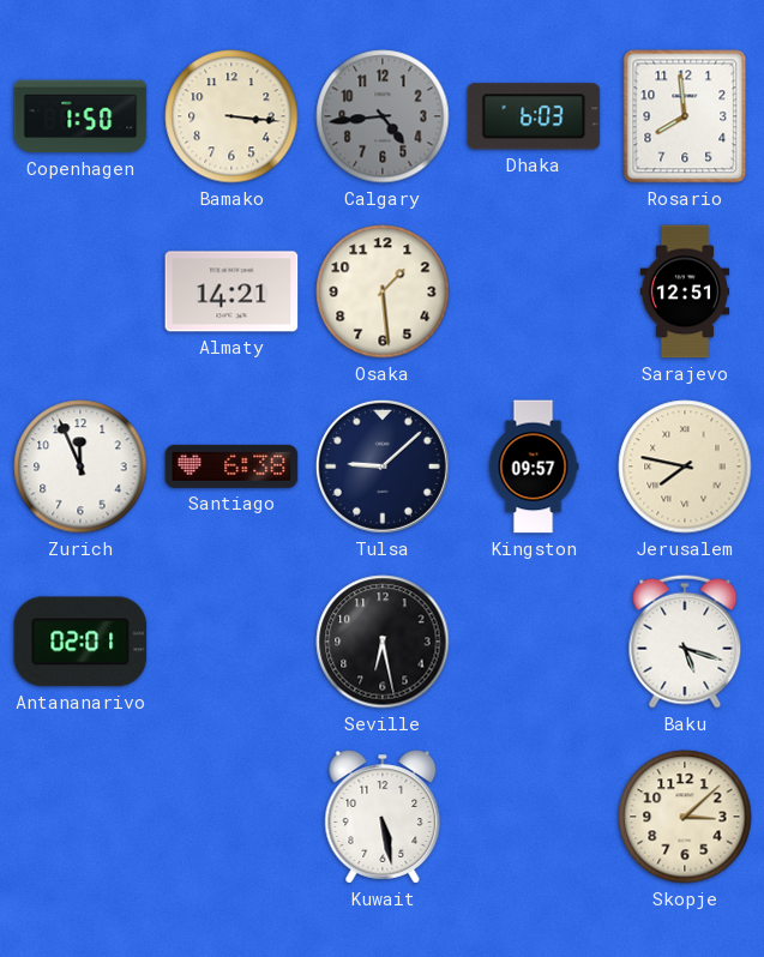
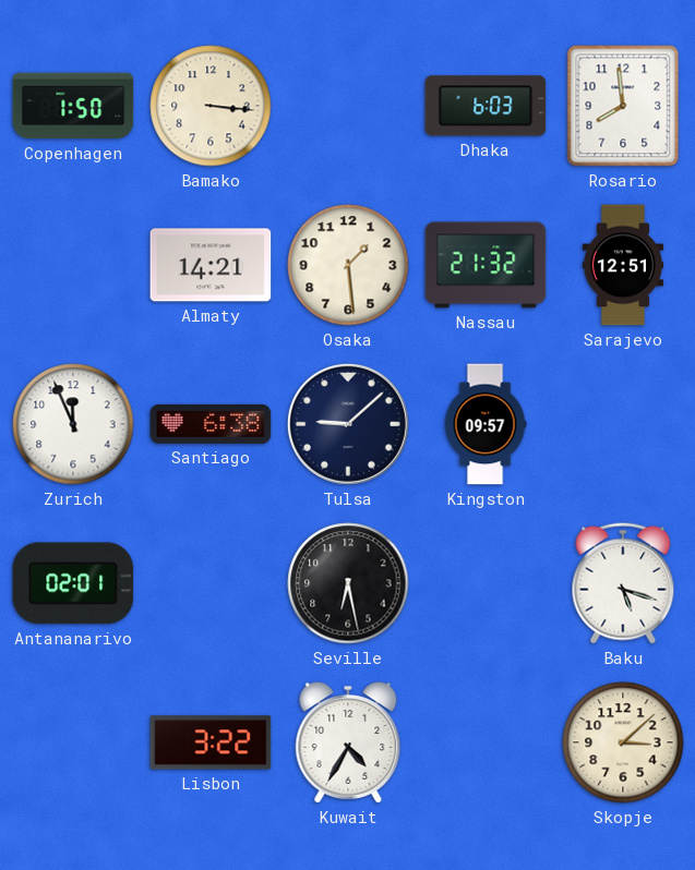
Calgary: 4:44 -> none
Nassau: none -> 21:32
Jerusalem: 7:47 -> none
Lisbon: none -> 3:22
Kuwait: 5:28 -> 4:35
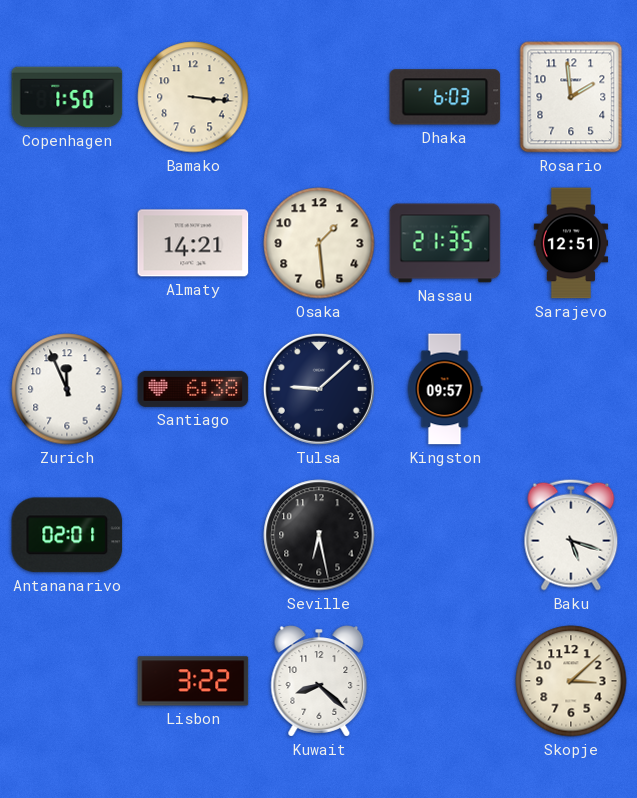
Rosario: 7:59 -> 1:59
Nassau: 21:32 -> 21:35
Kuwait: 4:35 -> 8:22
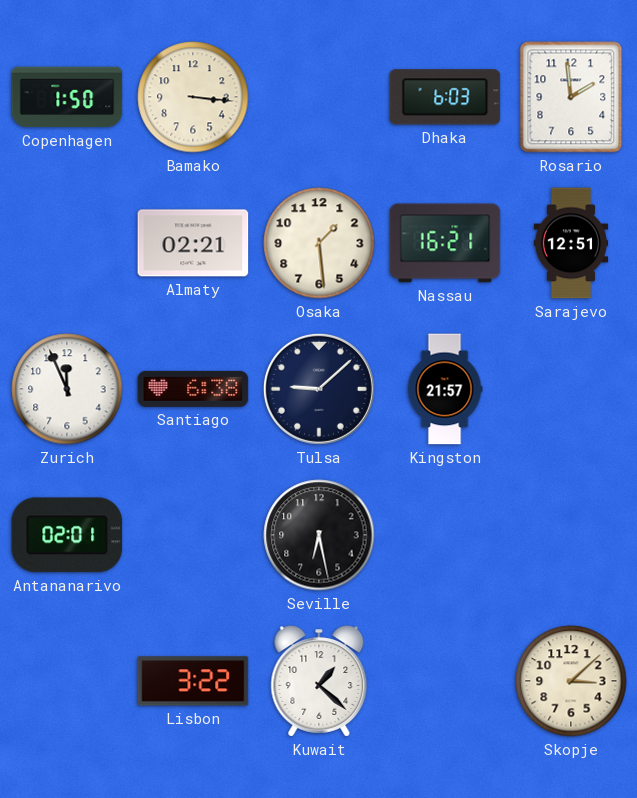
Almaty: 14:21 -> 02:21
Nassau: 21:35 -> 16:21
Kingston: 09:57 -> 21:57
Baku: 5:18 -> none
Kuwait: 8:22 -> 1:22
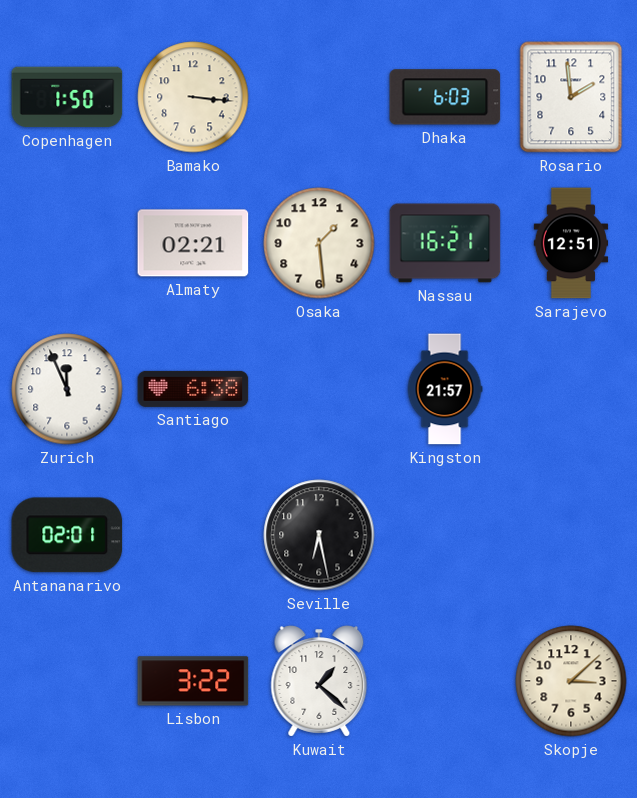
Tulsa: 9:08 -> none
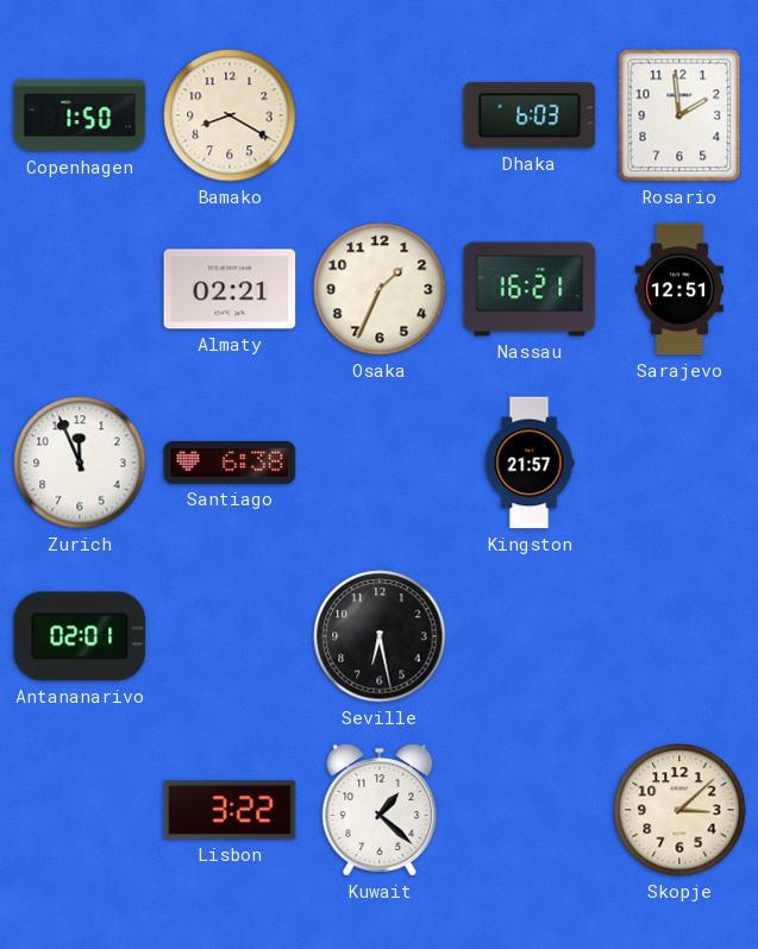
Bamako: 3:16 -> 8:20
Osaka: 1:29 -> 1:34
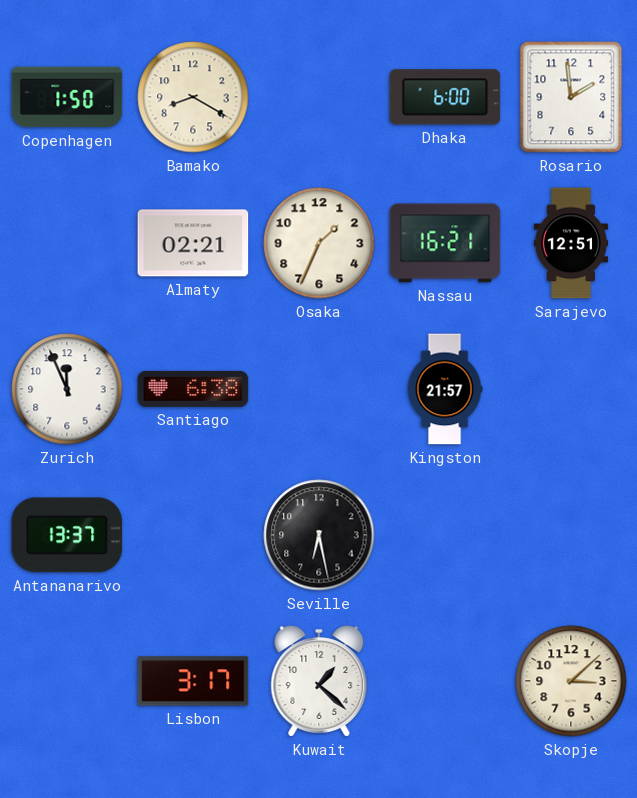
Dhaka: 6:03 -> 6:00
Antananarivo: 02:01 -> 13:37
Lisbon: 3:22 -> 3:17
